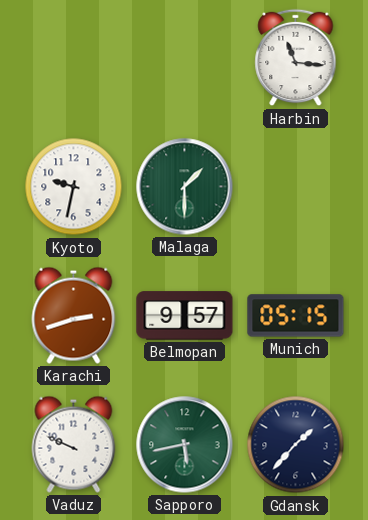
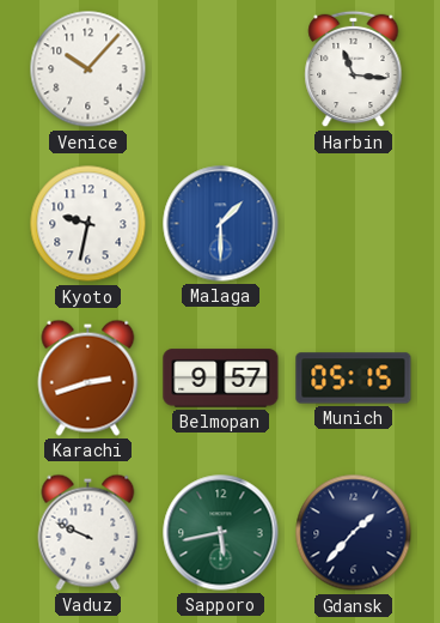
Venice: none -> 10:07
Malaga dial: green -> blue
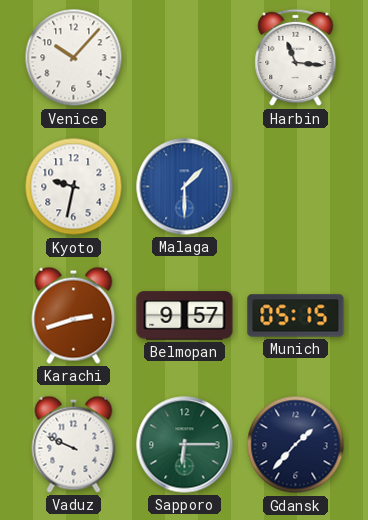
Sapporo: 5:43 -> 6:15
